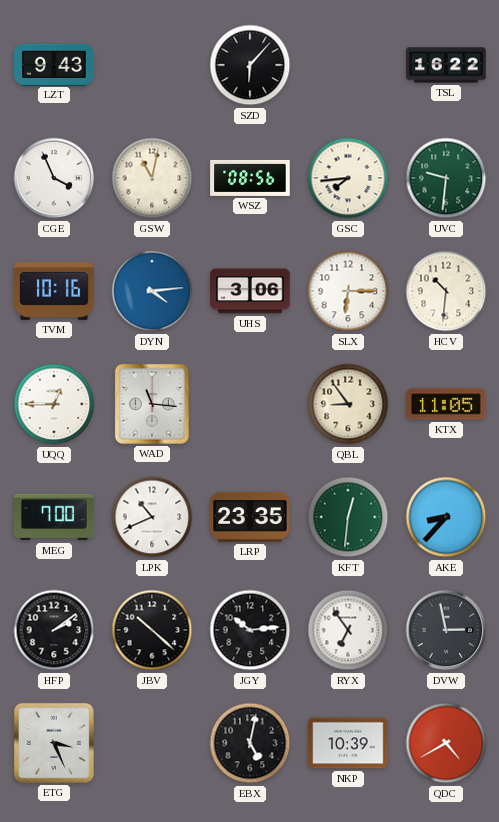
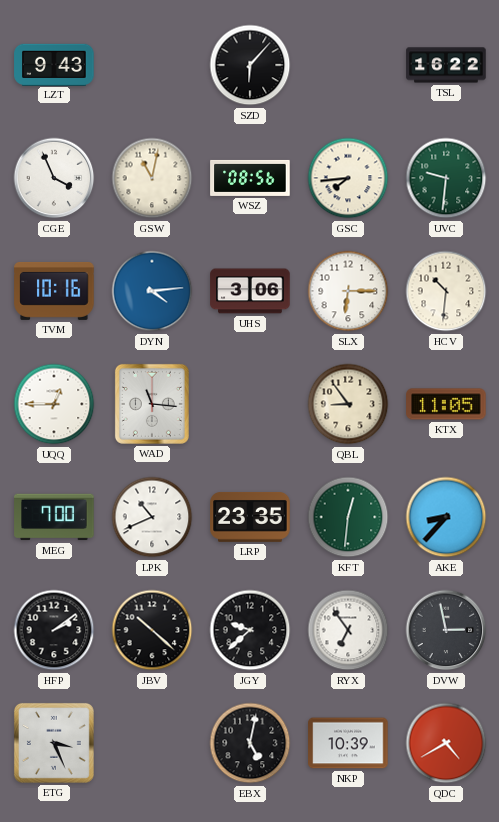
JGY: 10:14 -> 9:38
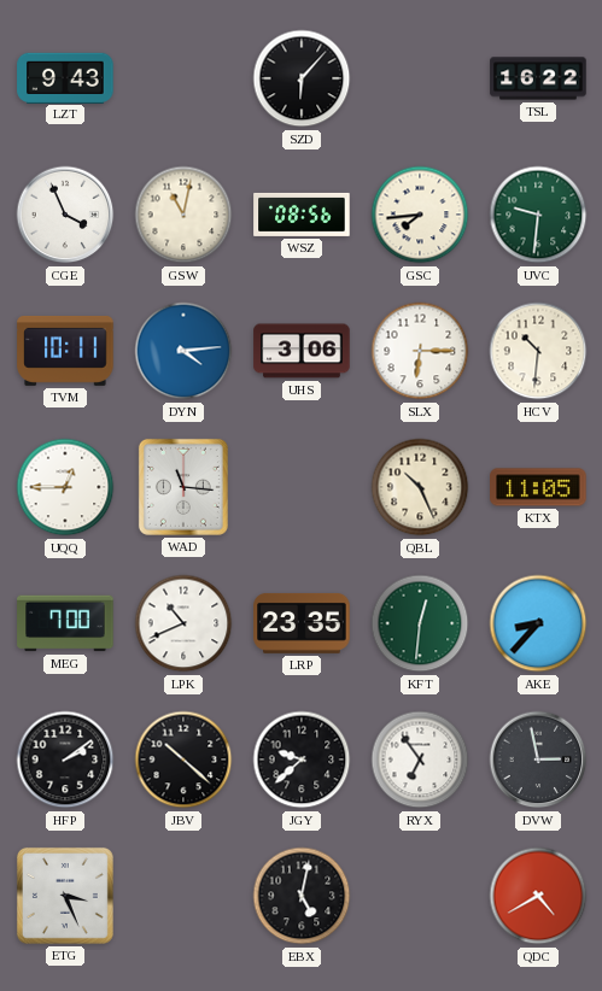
TVM: 10:16 -> 10:11
QBL: 8:54 -> 10:26
NKP: 10:39 -> none
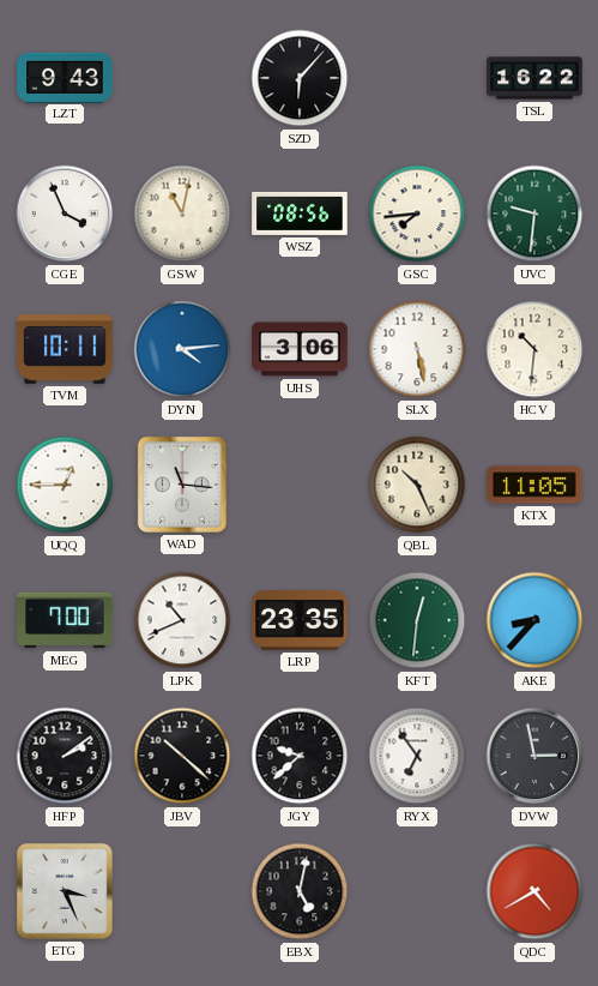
SLX: 6:15 -> 5:28
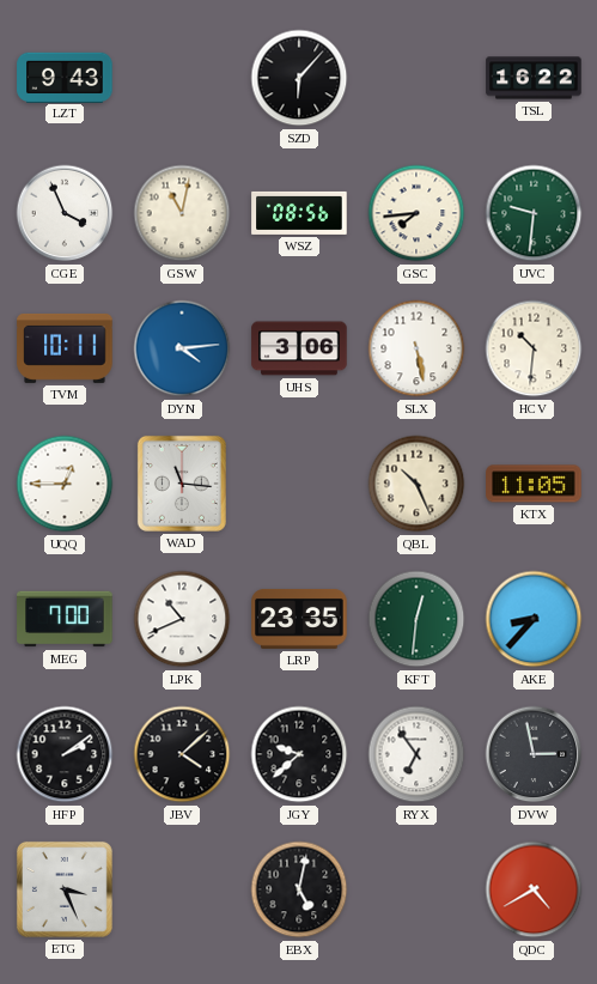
JBV: 10:22 -> 4:08
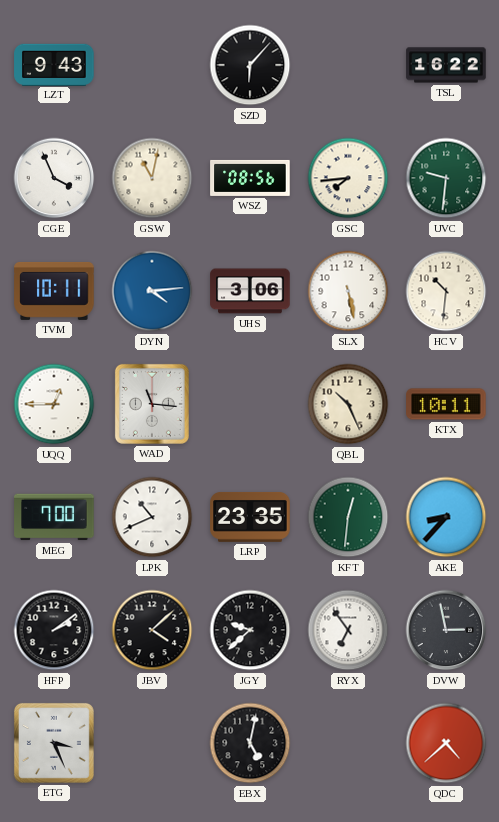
KTX: 11:05 -> 10:11
QDC: 4:40 -> 4:38
